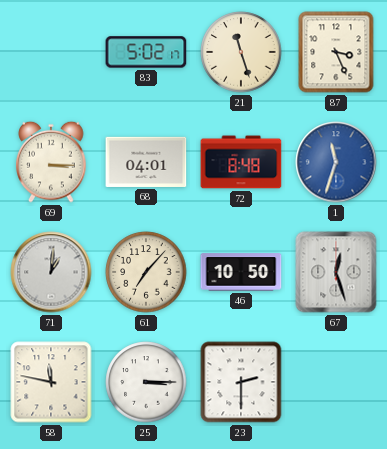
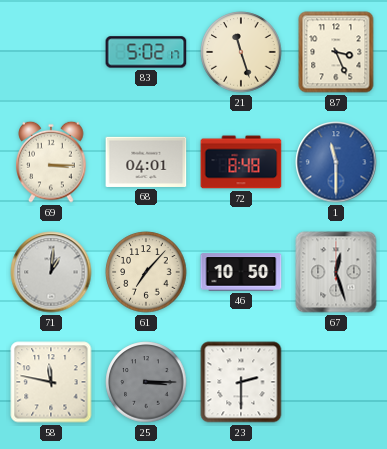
1: 11:33 -> 11:30
25 dial: white -> grey
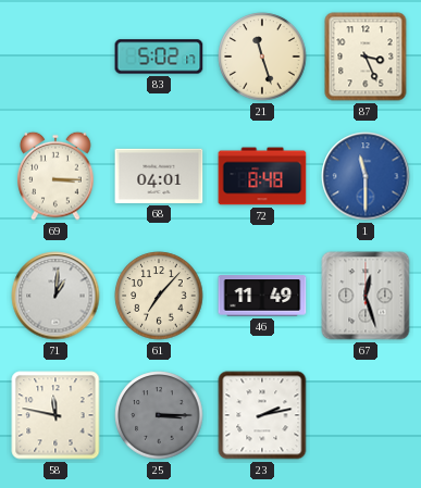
46: 10:50 -> 11:49
23: 2:30 -> 2:13
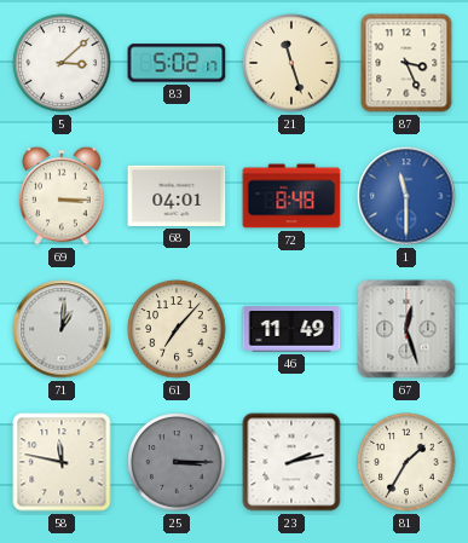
5: none -> 3:08
81: none -> 1:35
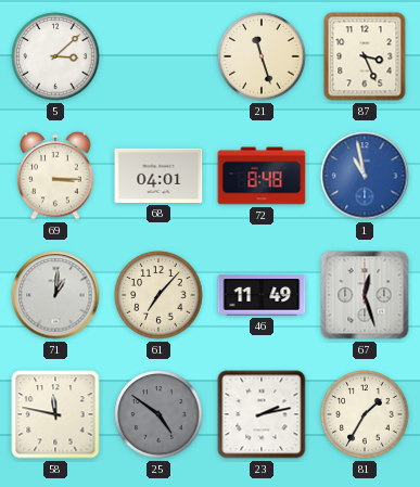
83: 5:02 -> none
1: 11:30 -> 10:58
25: 3:15 -> 4:51
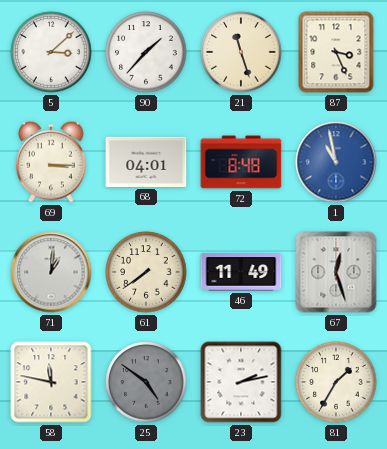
90: none -> 1:37
61: 7:07 -> 7:39
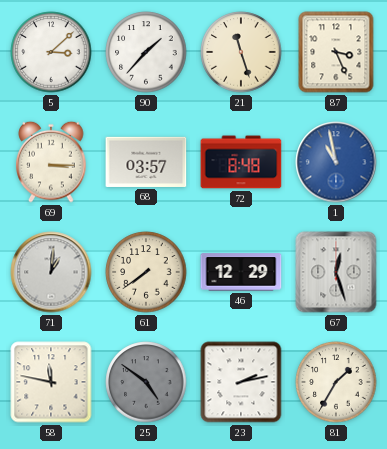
68: 04:01 -> 03:57
46: 11:49 -> 12:29
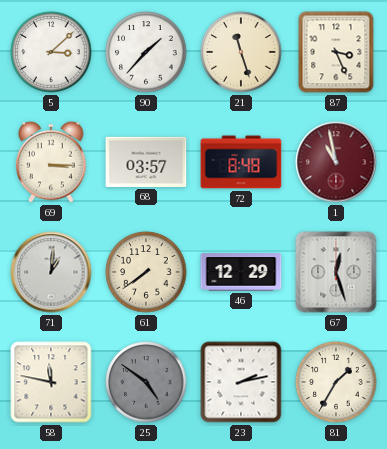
1 dial: blue -> burgundy
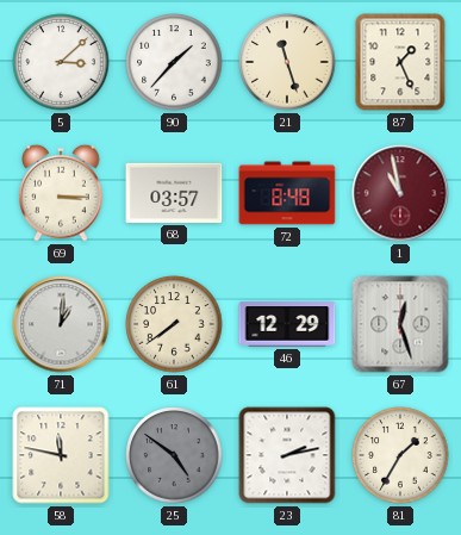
87: 3:26 -> 1:26
